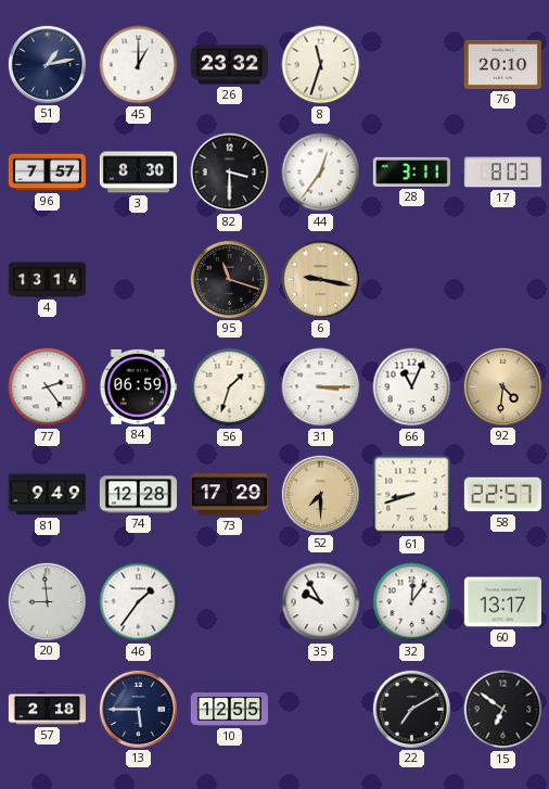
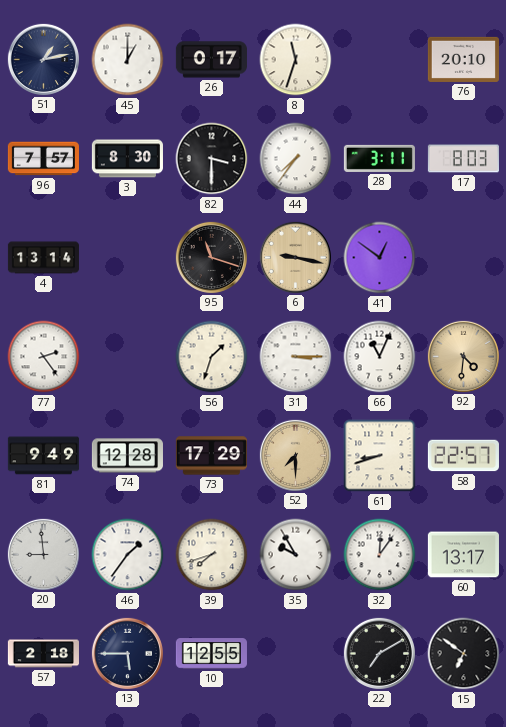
26: 23:32 -> 0:17
44: 12:36 -> 7:36
41: none -> 12:51
84: 06:59 -> none
39: none -> 7:42
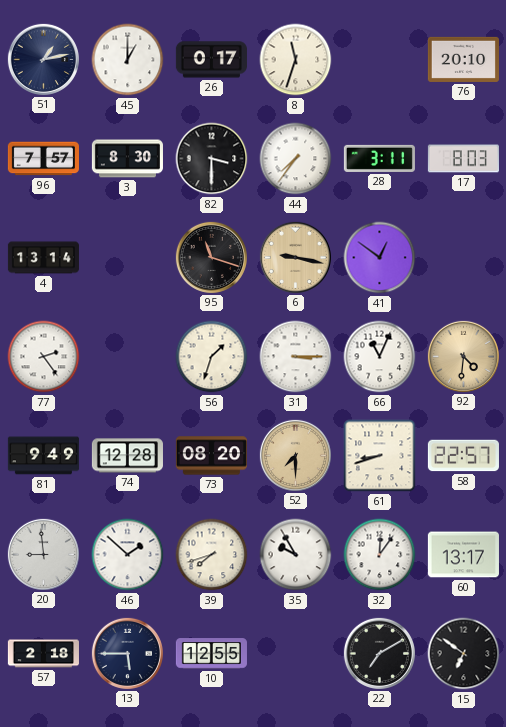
73: 17:29 -> 08:20
46: 1:36 -> 1:52
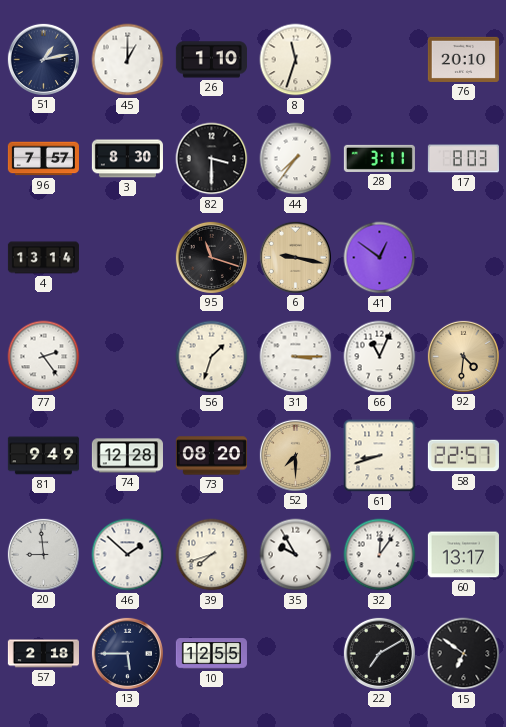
26: 0:17 -> 1:10
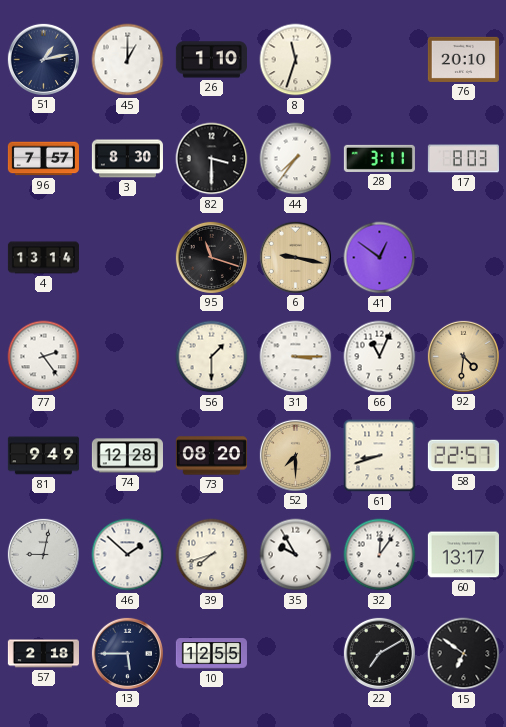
56: 1:33 -> 1:30
20: 8:59 -> 9:02
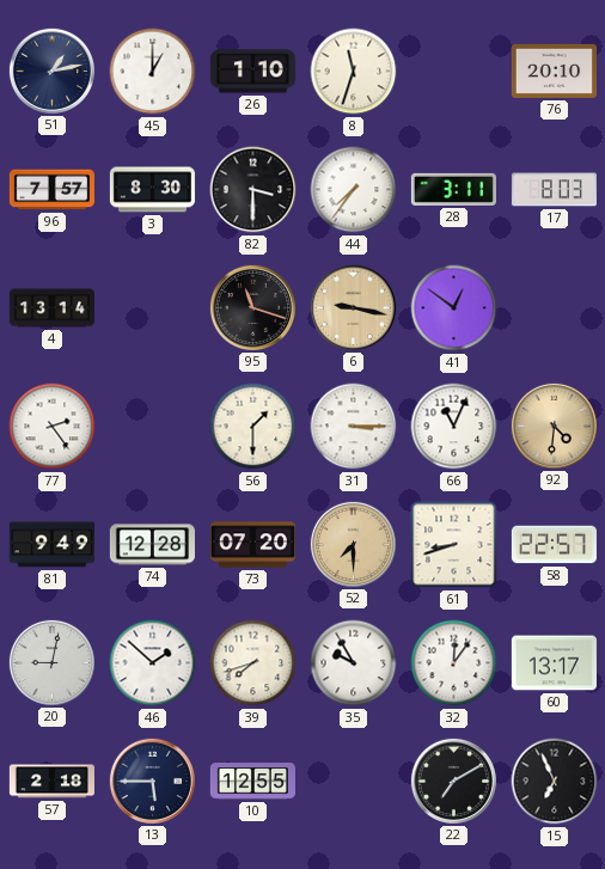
73: 08:20 -> 07:20
15: 6:51 -> 6:56
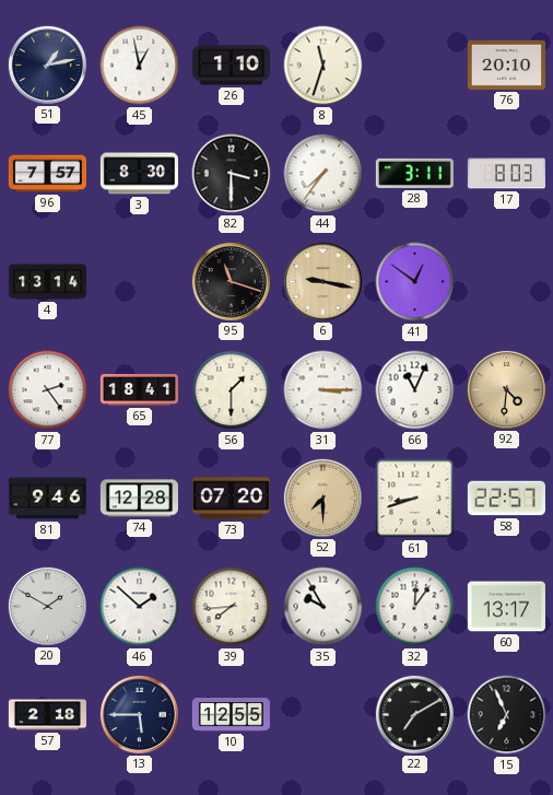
45: 1:00 -> 12:58
65: none -> 18:41
81: 9:49 -> 9:46
20: 9:02 -> 1:50
39: 7:42 -> 7:44
